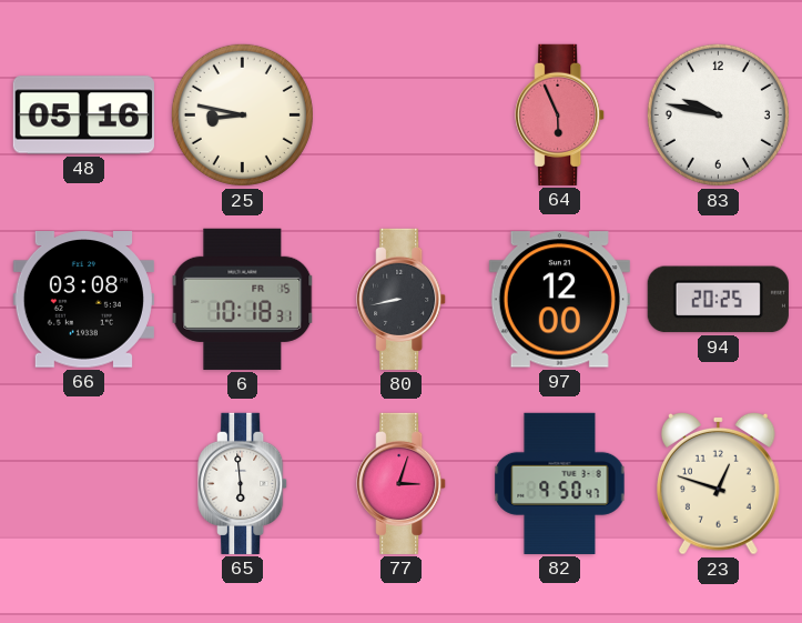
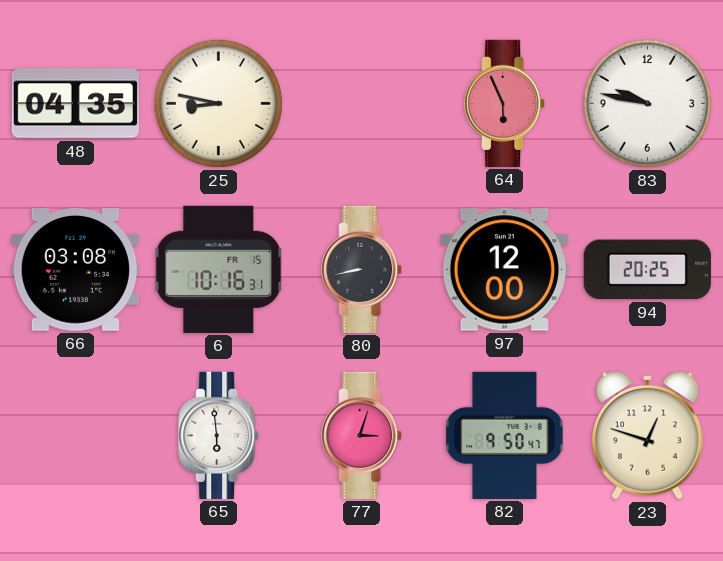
48: 05:16 -> 04:35
6: 10:18 -> 10:16
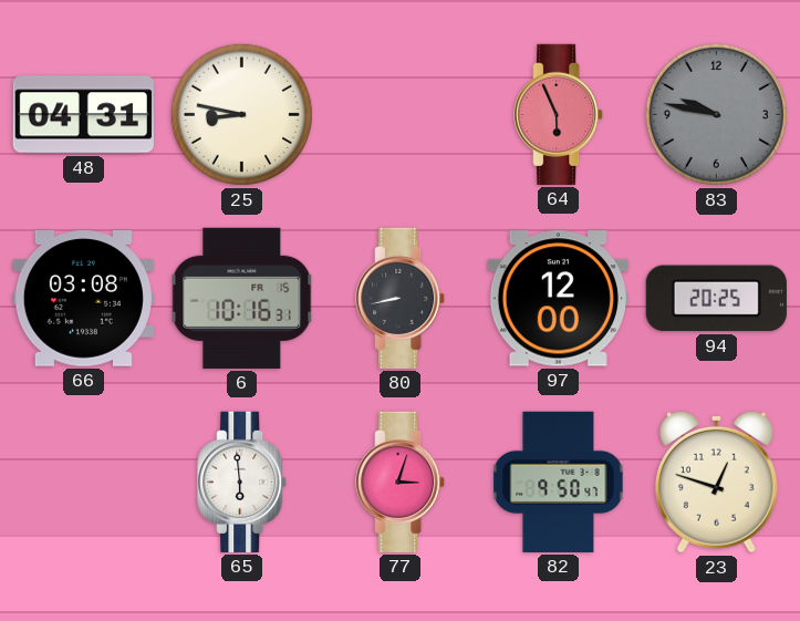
48: 04:35 -> 04:31
83 dial: white -> grey
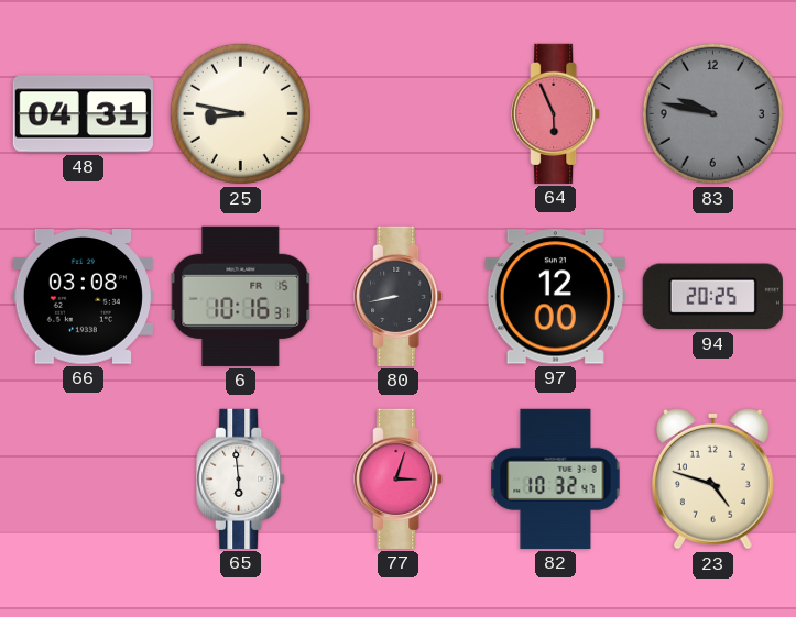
82: 9:50 -> 10:32
23: 12:48 -> 4:48
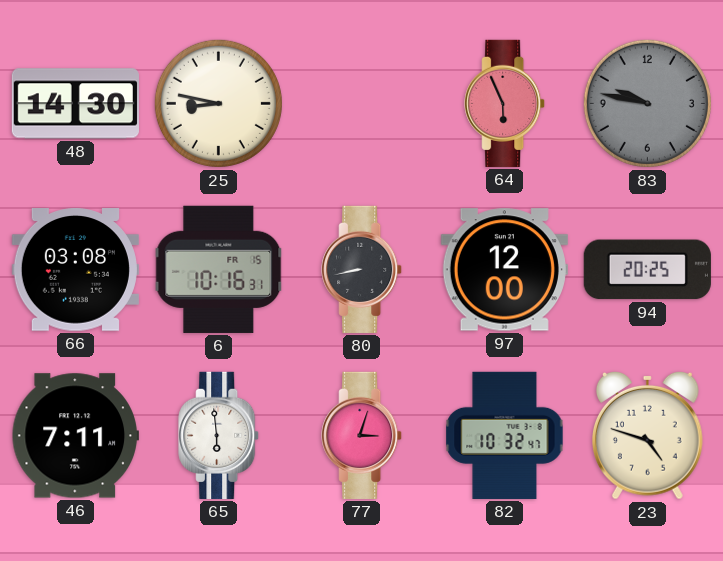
48: 04:31 -> 14:30
46: none -> 7:11
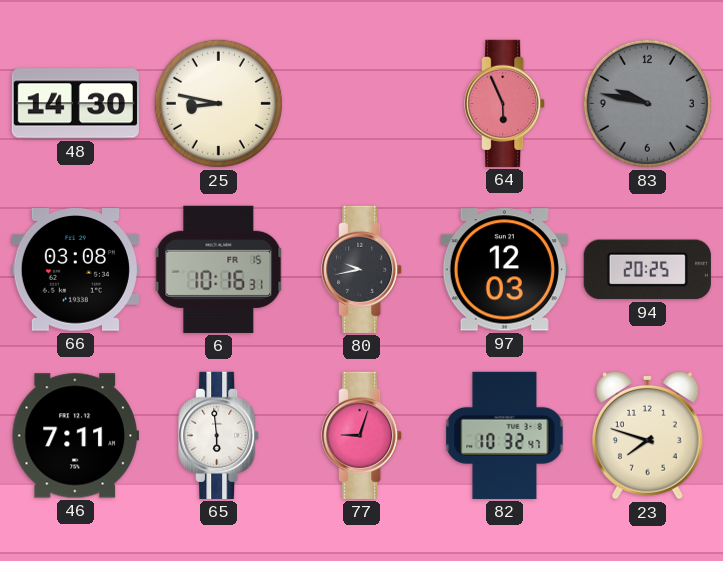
80: 8:43 -> 9:43
97: 12:00 -> 12:03
77: 3:03 -> 9:03
23: 4:48 -> 7:48
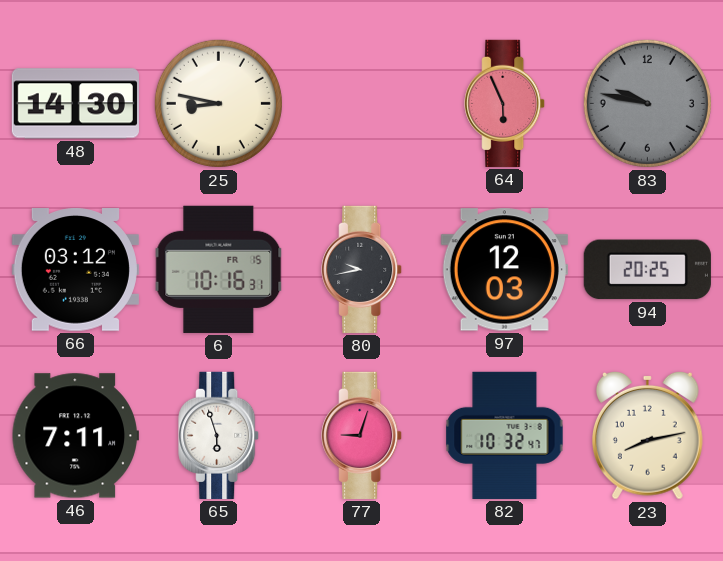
66: 03:08 -> 03:12
65: 5:59 -> 5:57
23: 7:48 -> 8:13
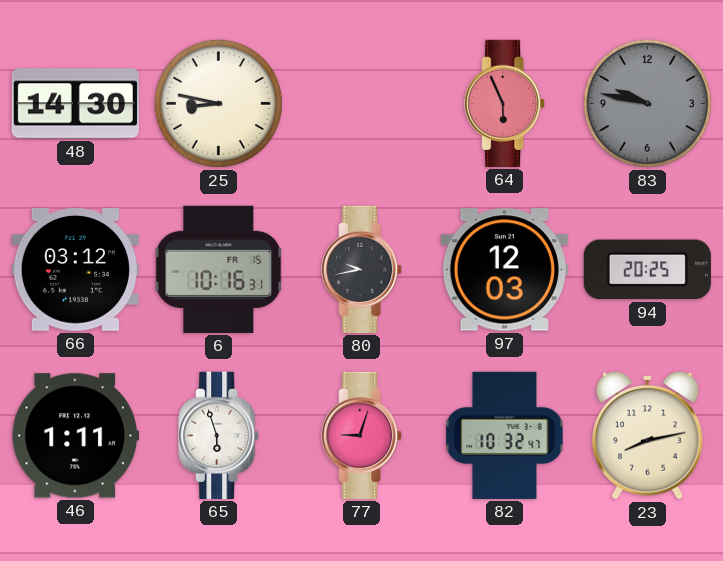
46: 7:11 -> 1:11
